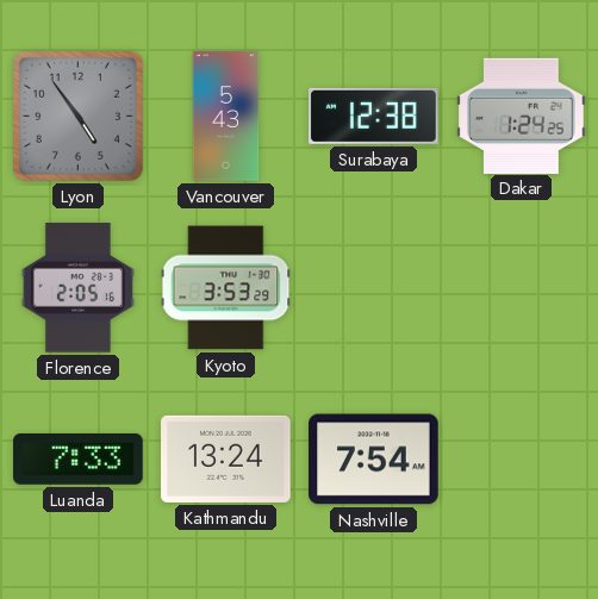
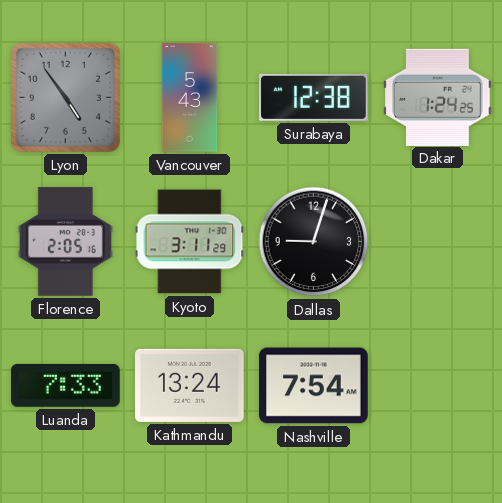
Kyoto: 3:53 -> 3:11
Dallas: none -> 9:03
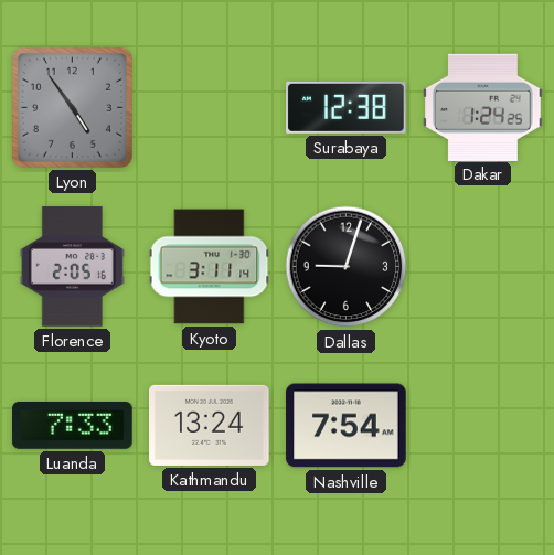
Vancouver: 5:43 -> none
Kyoto: 3:11:29 -> 3:11:14
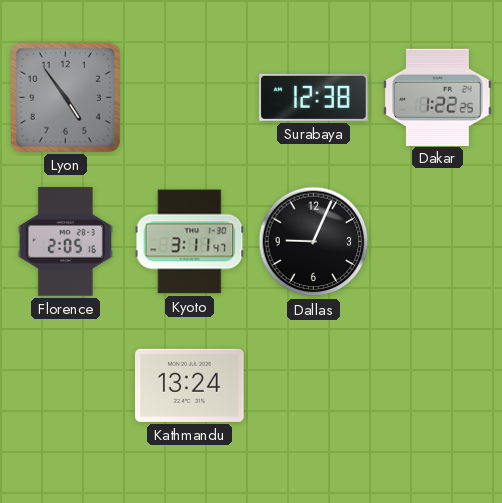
Dakar: 1:24 -> 1:22
Kyoto: 3:11:14 -> 3:11:47
Dallas: 9:03 -> 9:04
Luanda: 7:33 -> none
Nashville: 7:54 -> none
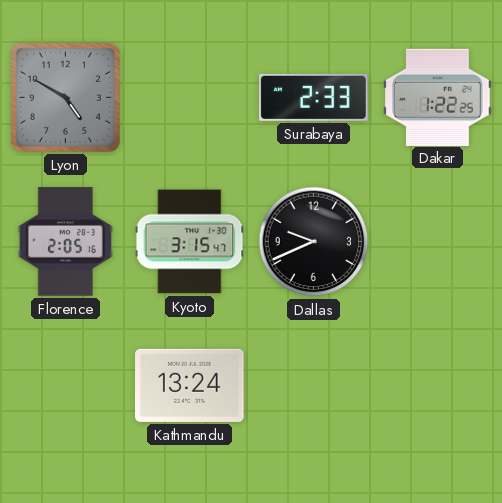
Lyon: 4:54 -> 4:50
Surabaya: 12:38 -> 2:33
Kyoto: 3:11 -> 3:15
Dallas: 9:04 -> 9:41
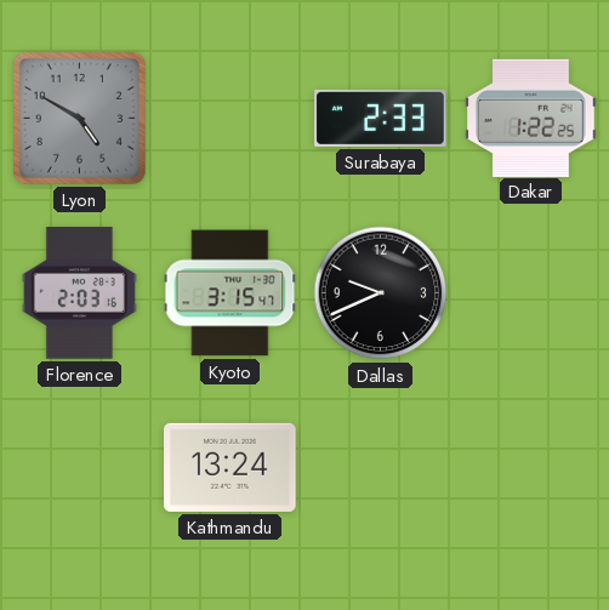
Florence: 2:05 -> 2:03
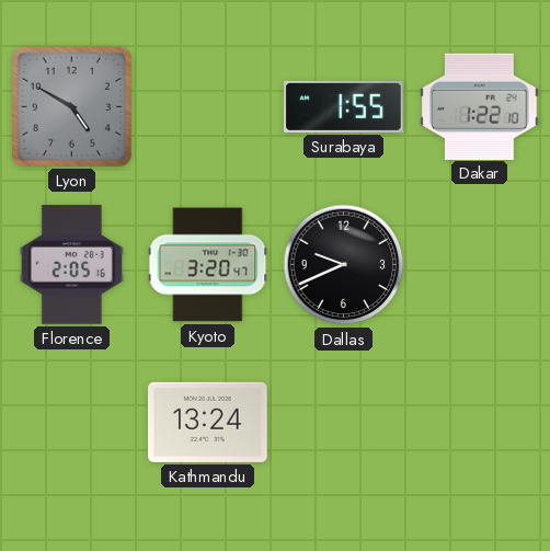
Surabaya: 2:33 -> 1:55
Dakar: 1:22:25 -> 1:22:10
Florence: 2:03 -> 2:05
Kyoto: 3:15 -> 3:20
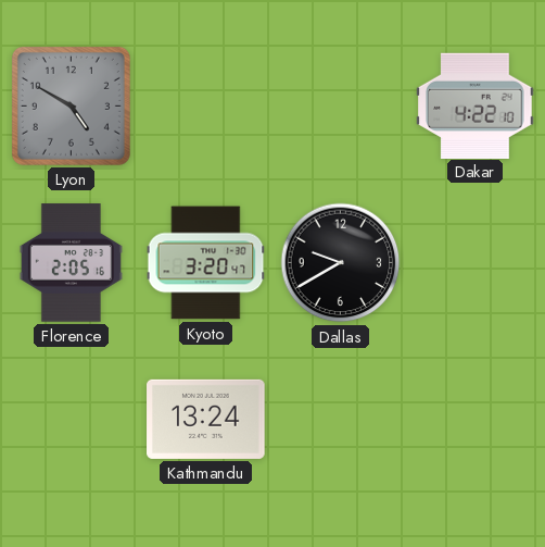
Surabaya: 1:55 -> none
Dakar: 1:22 -> 4:22
Dallas: 9:41 -> 9:40
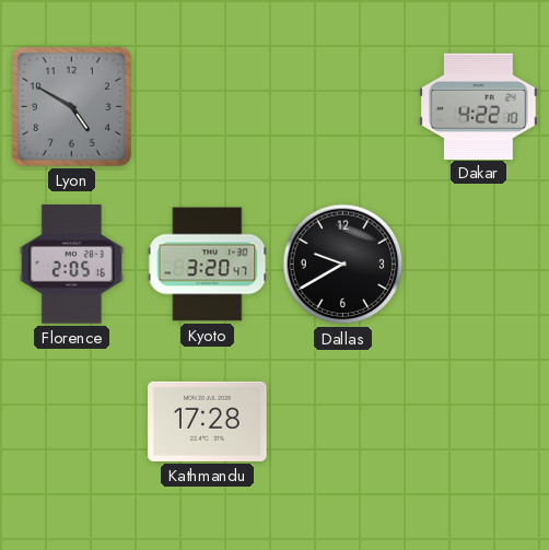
Kathmandu: 13:24 -> 17:28
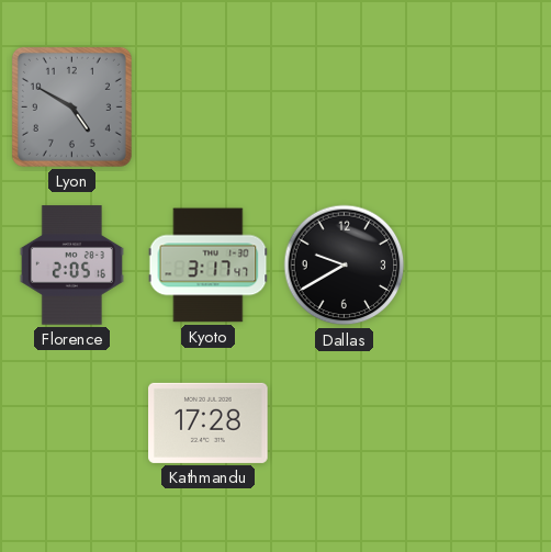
Dakar: 4:22 -> none
Kyoto: 3:20 -> 3:17
